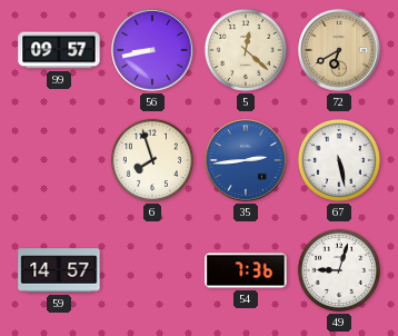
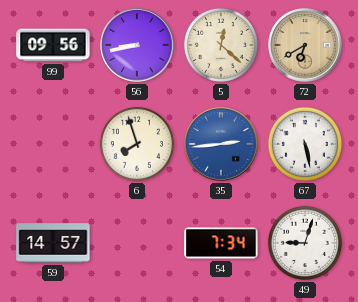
99: 09:57 -> 09:56
54: 7:36 -> 7:34
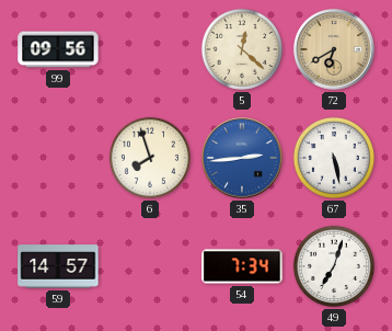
56: 8:43 -> none
49: 9:03 -> 7:03
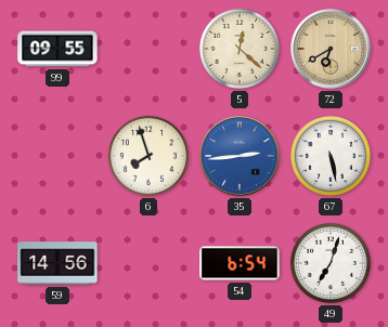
99: 09:56 -> 09:55
59: 14:57 -> 14:56
54: 7:34 -> 6:54
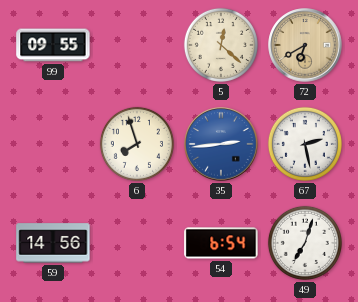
67: 5:28 -> 2:28
